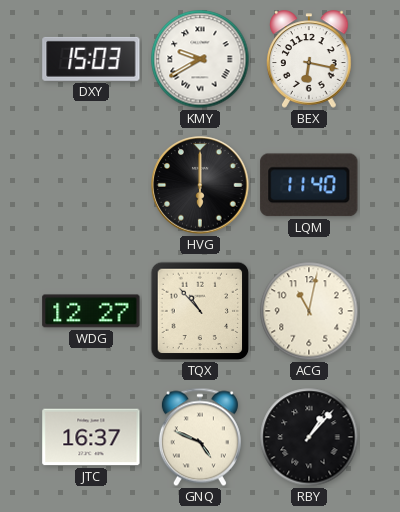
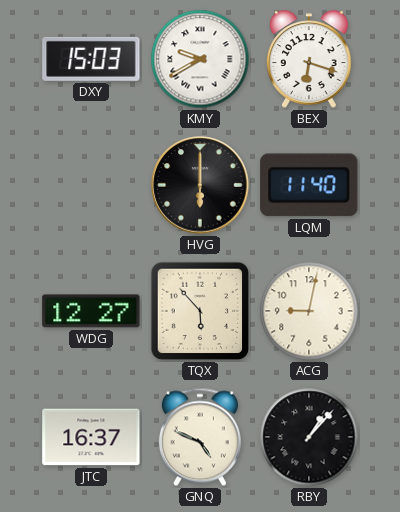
BEX: 6:17 -> 6:18
TQX: 10:53 -> 5:53
ACG: 11:02 -> 9:02
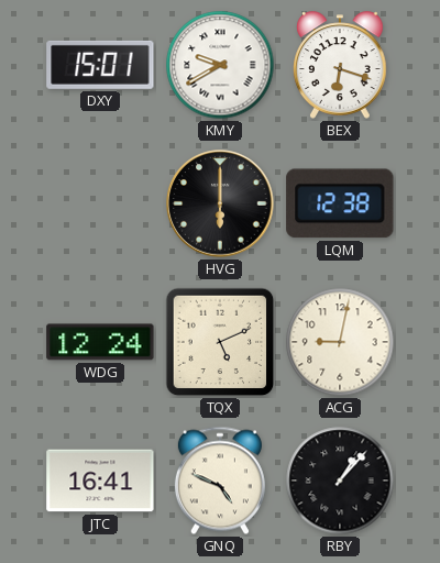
DXY: 15:03 -> 15:01
LQM: 11:40 -> 12:38
WDG: 12:27 -> 12:24
TQX: 5:53 -> 5:11
JTC: 16:37 -> 16:41
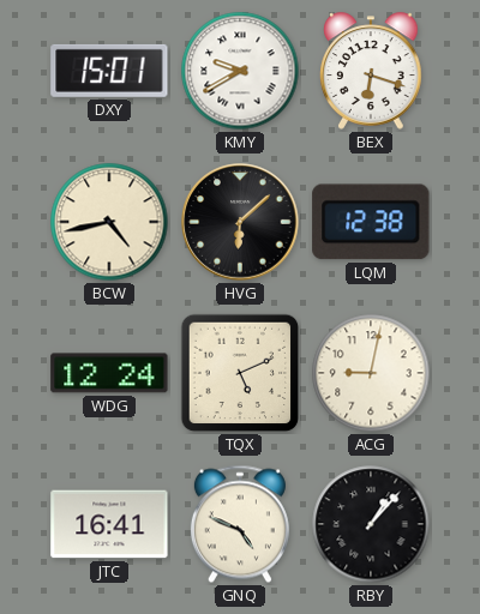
BCW: none -> 4:43
HVG: 6:00 -> 6:08
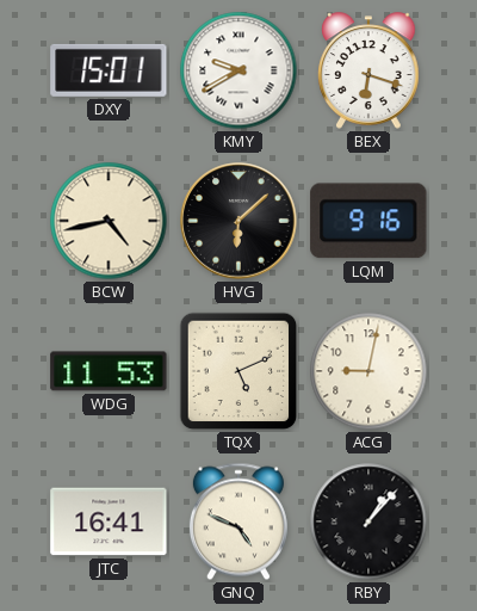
LQM: 12:38 -> 9:16
WDG: 12:24 -> 11:53
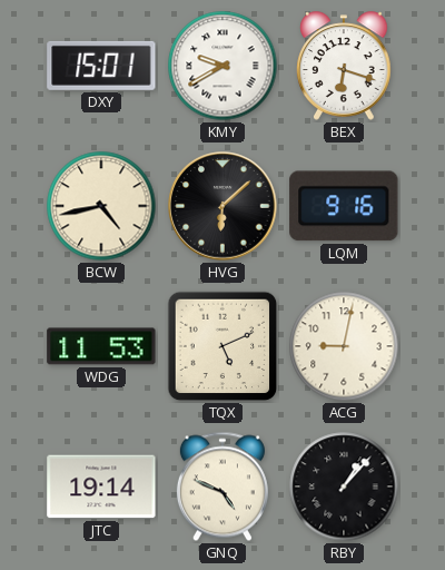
JTC: 16:41 -> 19:14
